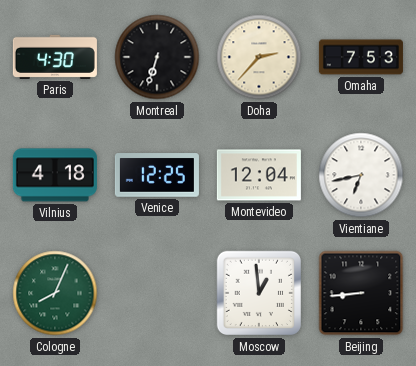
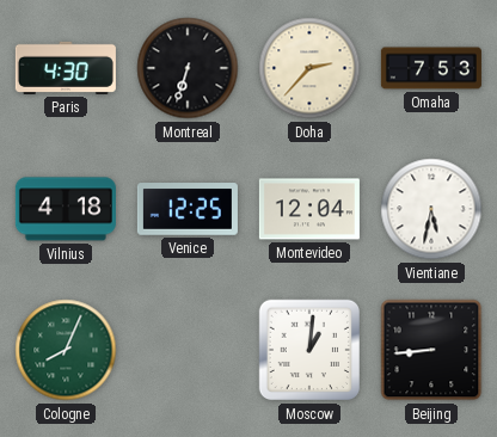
Vientiane: 6:43 -> 5:32
Moscow: 12:59 -> 1:01
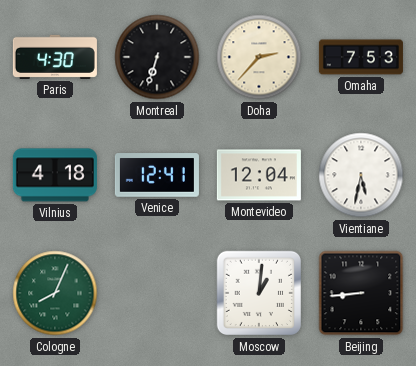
Venice: 12:25 -> 12:41
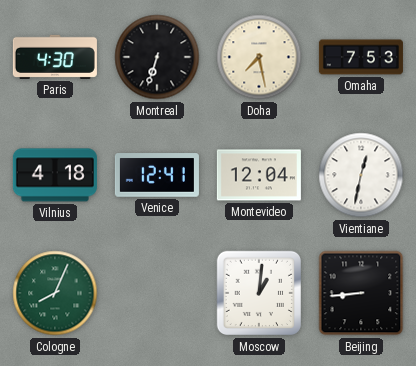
Doha: 2:37 -> 7:28
Vientiane: 5:32 -> 12:32
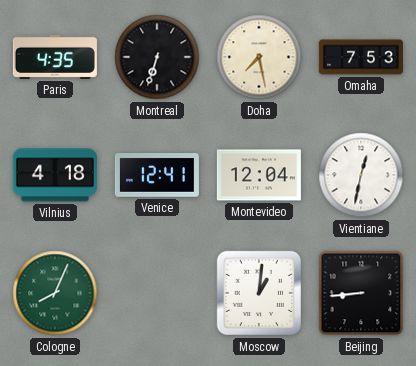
Paris: 4:30 -> 4:35
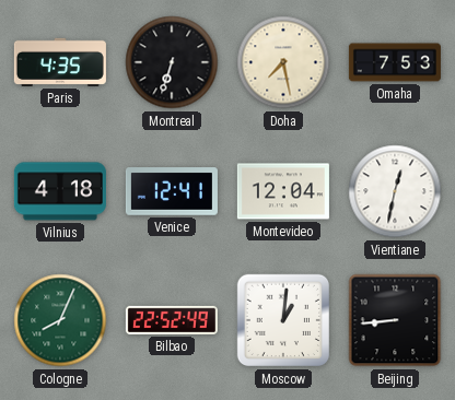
Bilbao: none -> 22:52
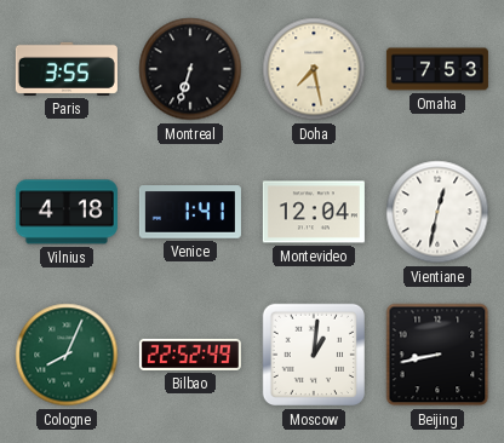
Paris: 4:35 -> 3:55
Venice: 12:41 -> 1:41
Beijing: 8:44 -> 8:43
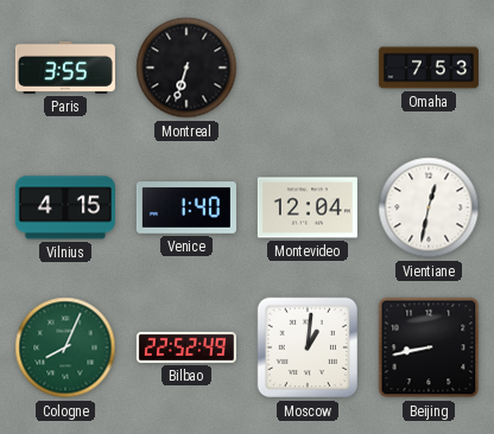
Doha: 7:28 -> none
Vilnius: 4:18 -> 4:15
Venice: 1:41 -> 1:40
